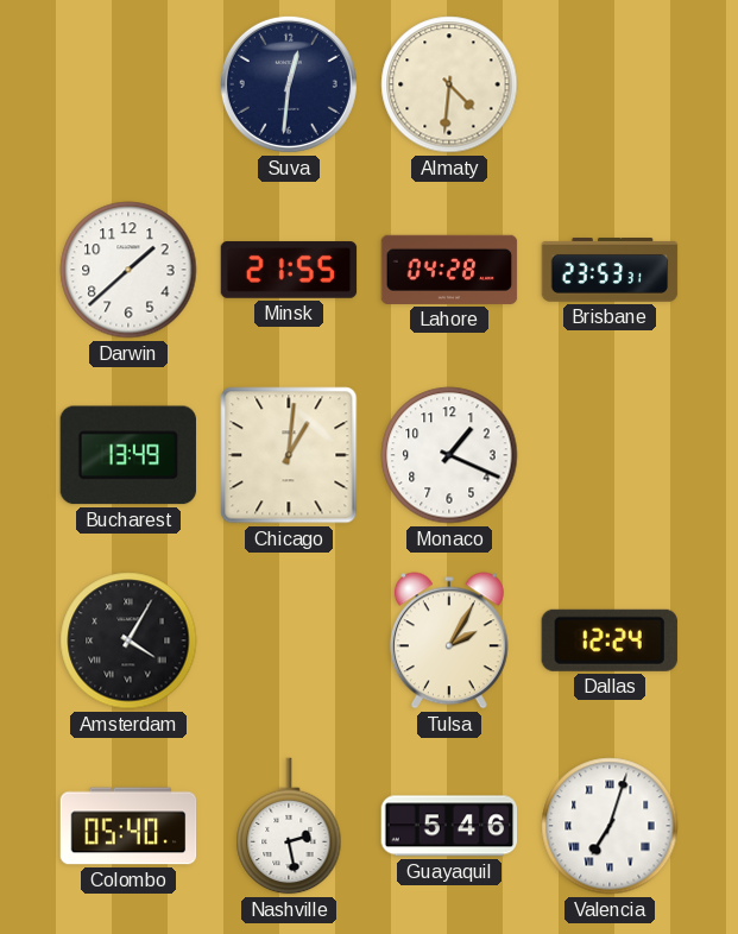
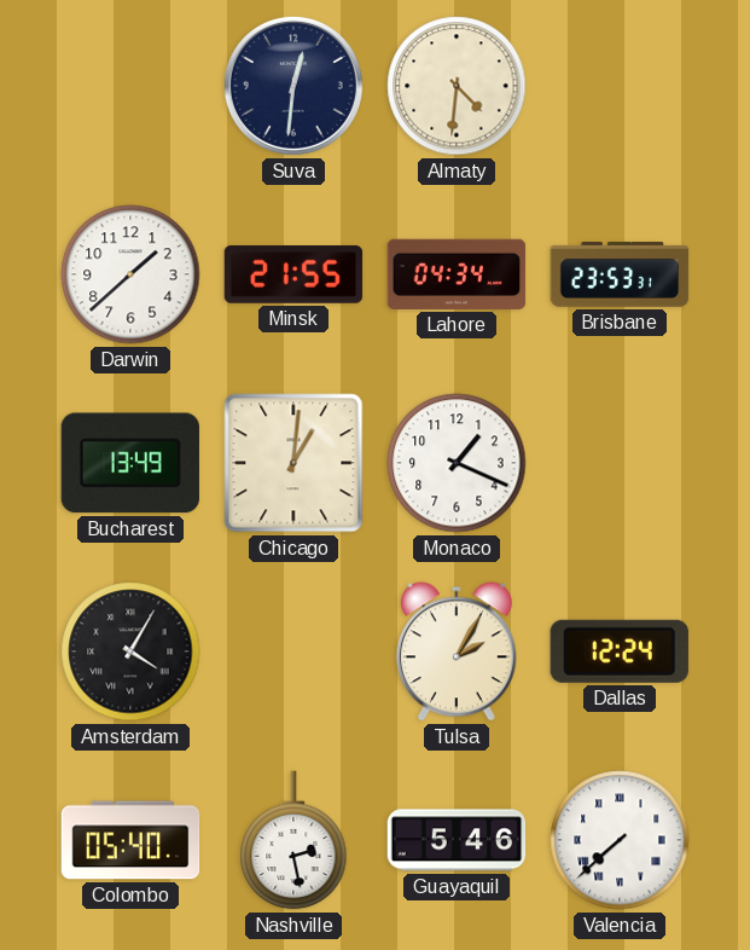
Lahore: 04:28 -> 04:34
Valencia: 7:03 -> 7:38
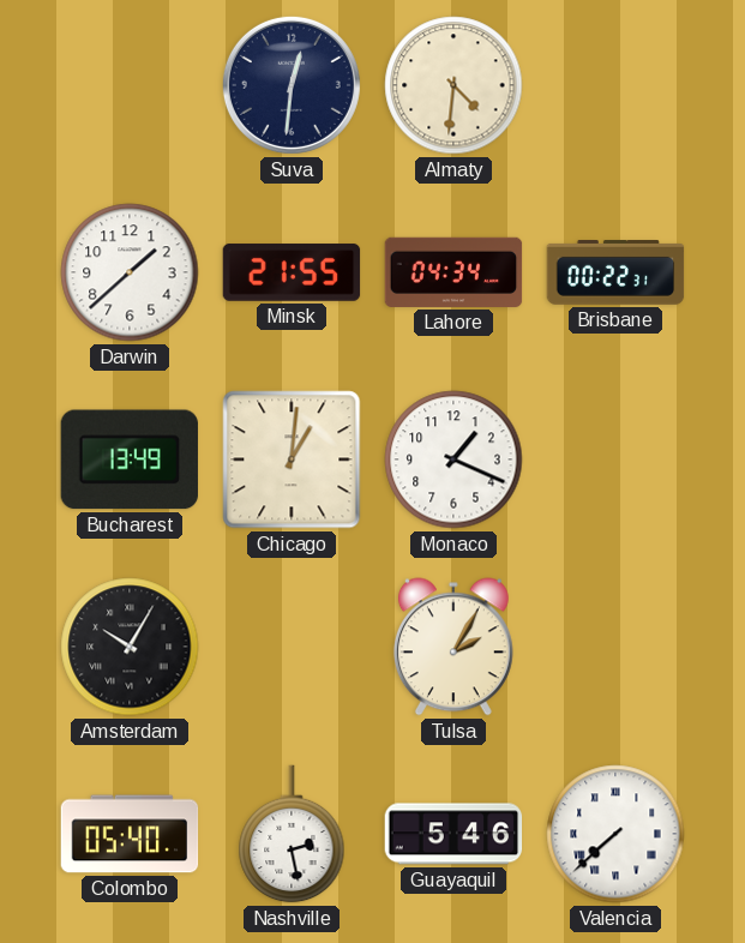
Brisbane: 23:53 -> 00:22
Amsterdam: 4:05 -> 10:05
Dallas: 12:24 -> none
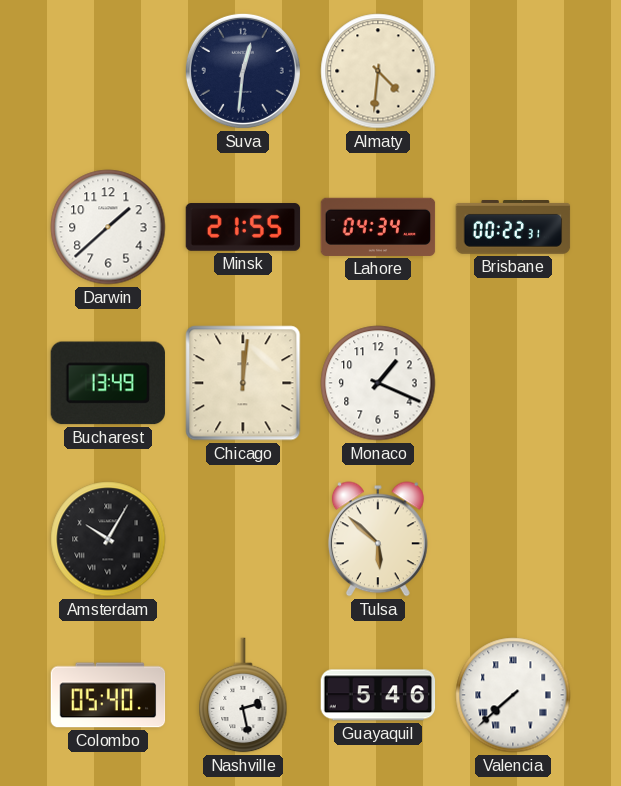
Chicago: 1:01 -> 12:01
Tulsa: 2:05 -> 5:52
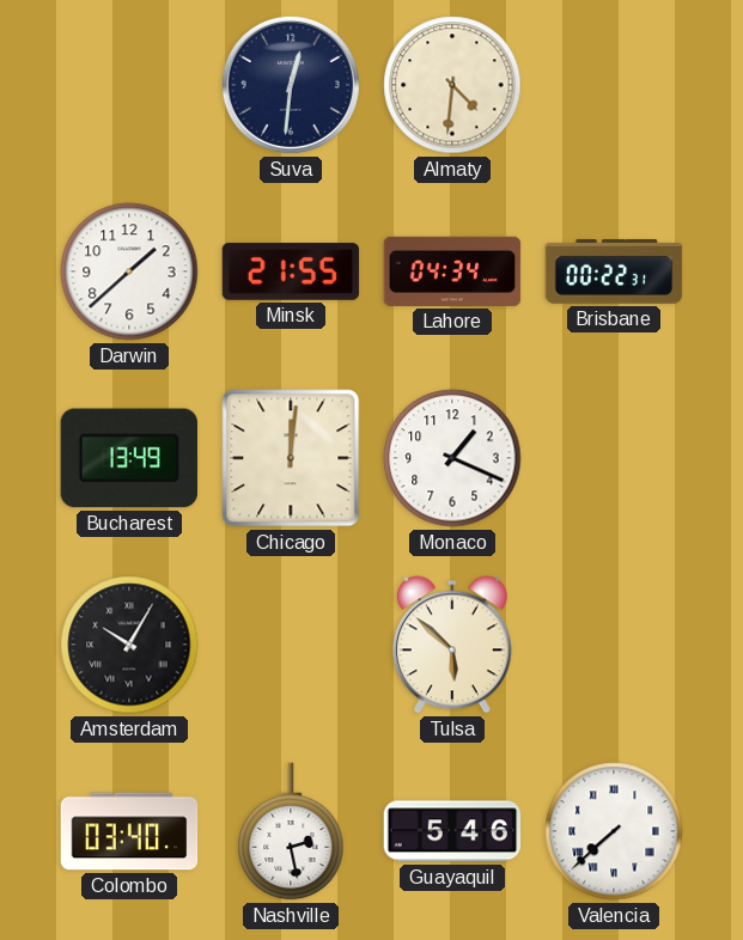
Colombo: 05:40 -> 03:40
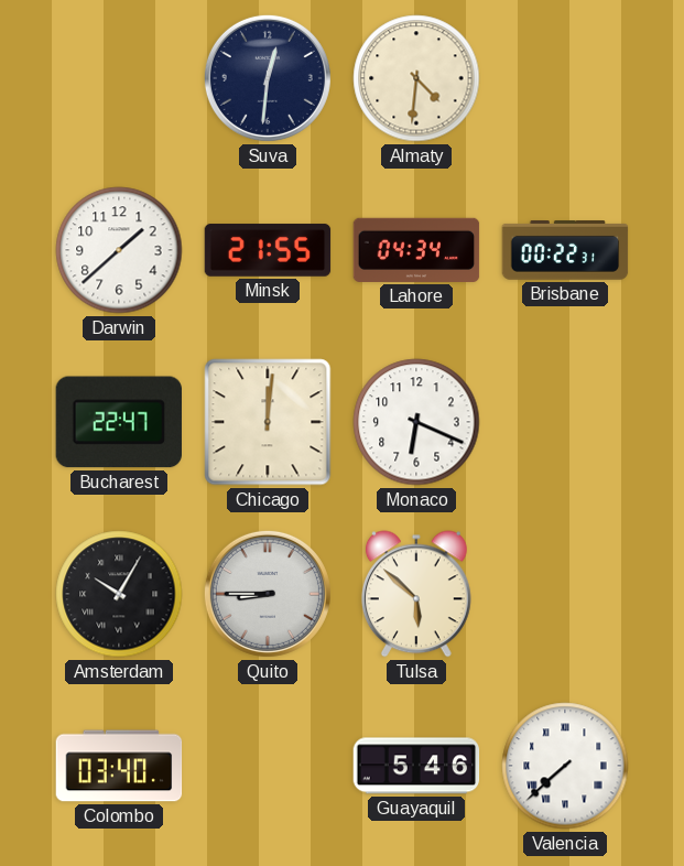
Bucharest: 13:49 -> 22:47
Monaco: 1:19 -> 6:19
Quito: none -> 8:45
Nashville: 2:28 -> none
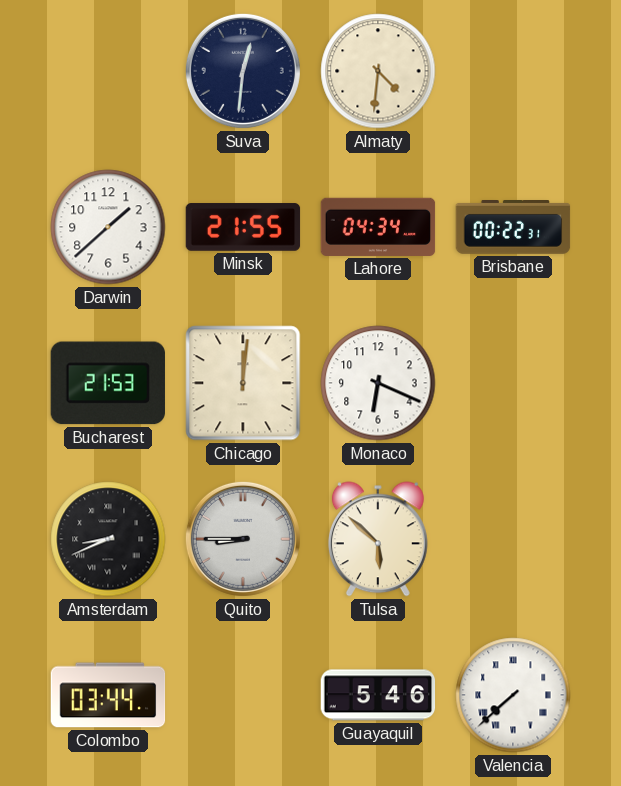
Bucharest: 22:47 -> 21:53
Amsterdam: 10:05 -> 8:41
Colombo: 03:40 -> 03:44
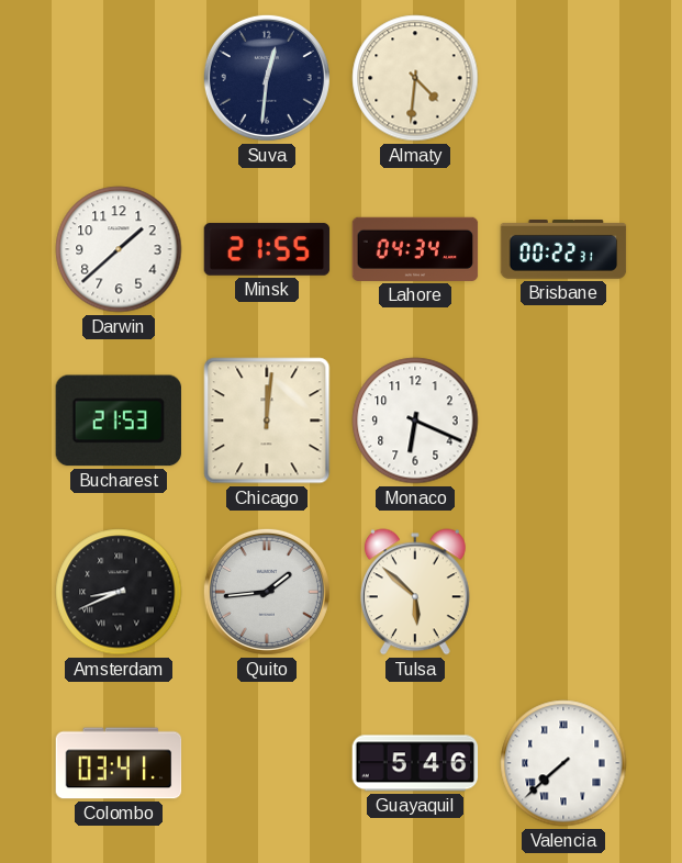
Quito: 8:45 -> 1:44
Colombo: 03:44 -> 03:41
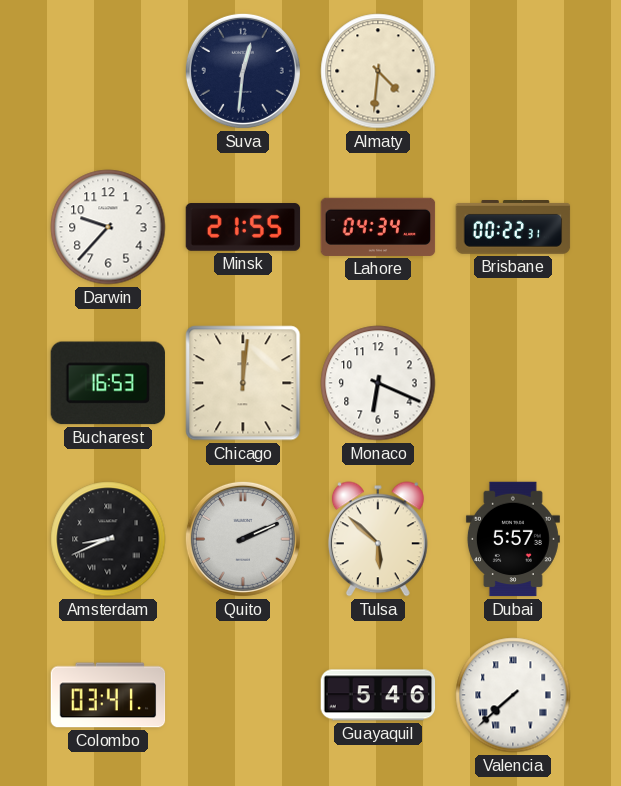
Darwin: 1:38 -> 9:37
Bucharest: 21:53 -> 16:53
Quito: 1:44 -> 2:11
Dubai: none -> 5:57
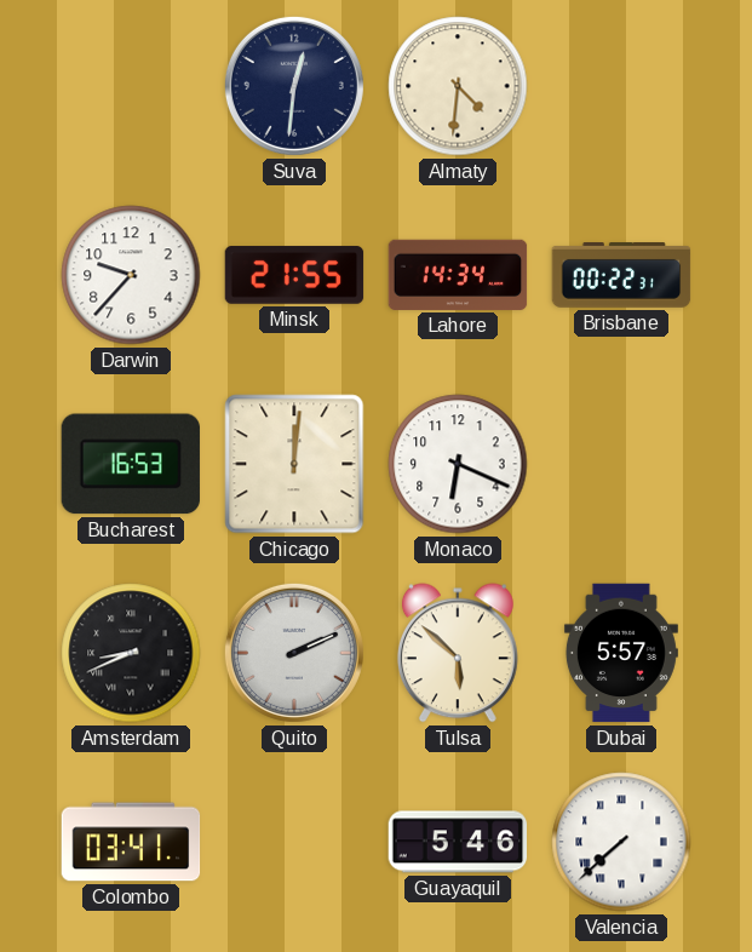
Lahore: 04:34 -> 14:34
